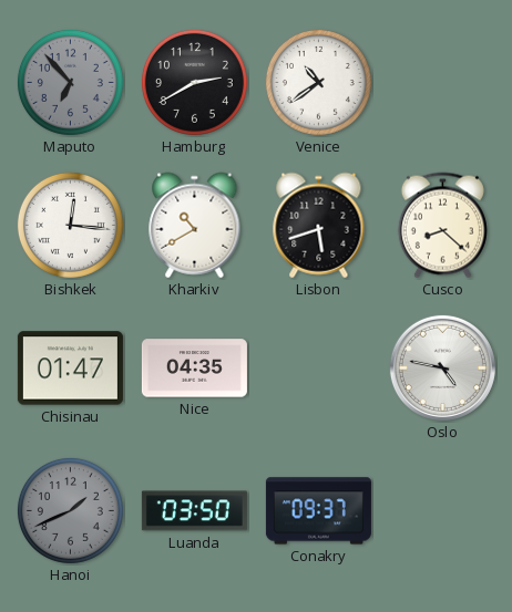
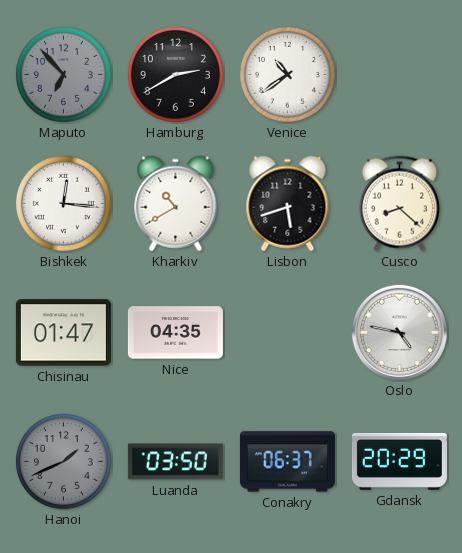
Conakry: 09:37 -> 06:37
Gdansk: none -> 20:29
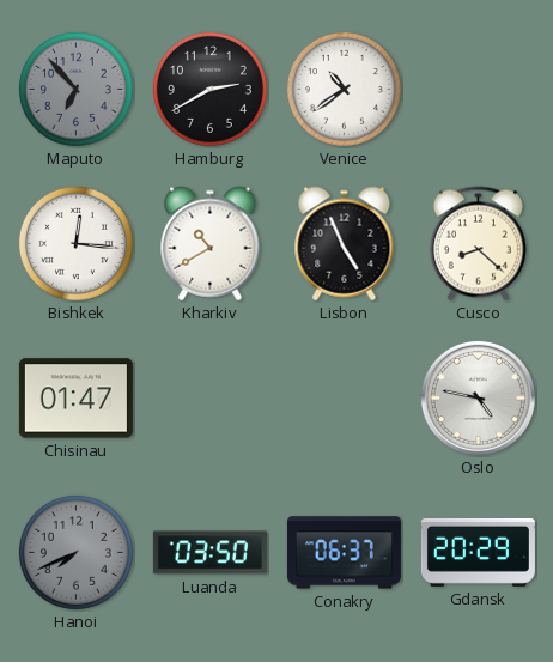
Lisbon: 5:42 -> 4:56
Nice: 04:35 -> none
Hanoi: 1:41 -> 7:41
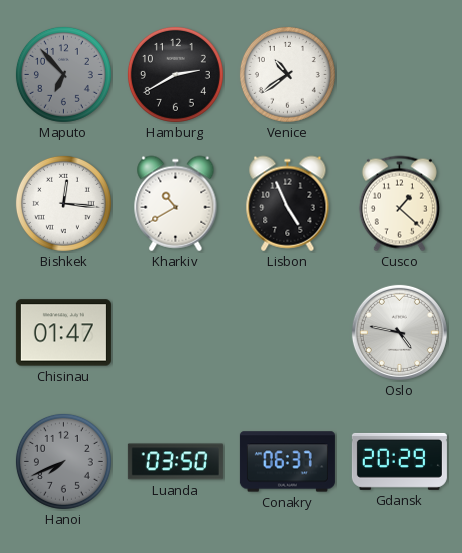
Cusco: 8:22 -> 1:22
